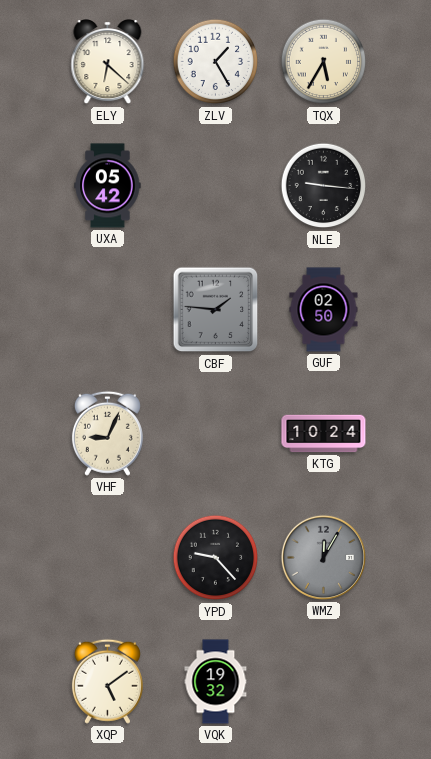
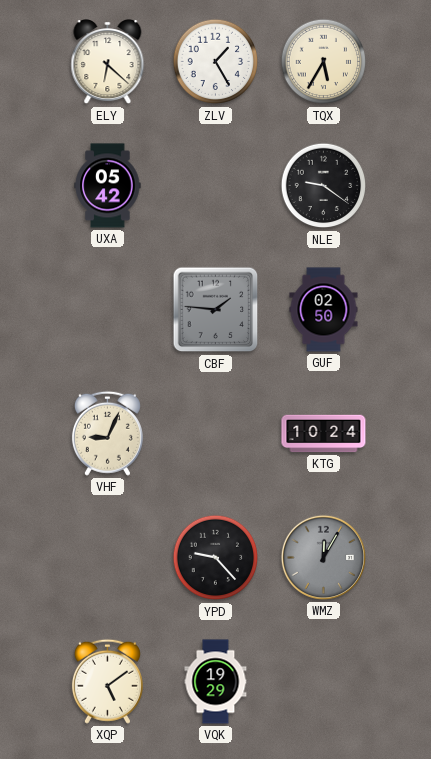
NLE: 9:16 -> 9:21
VQK: 19:32 -> 19:29
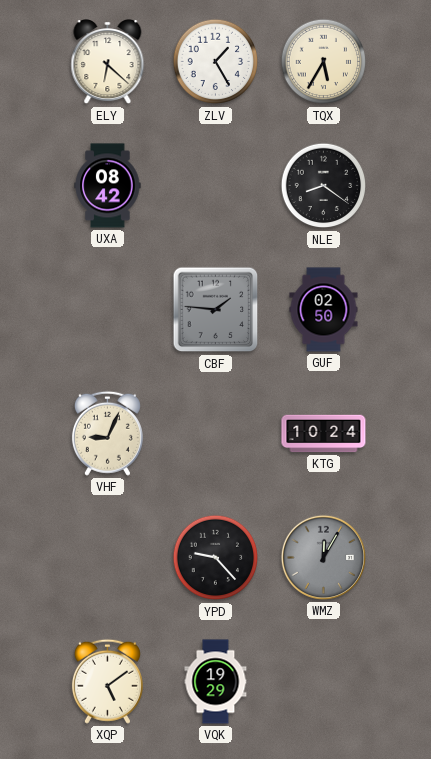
UXA: 05:42 -> 08:42
NLE: 9:21 -> 8:21
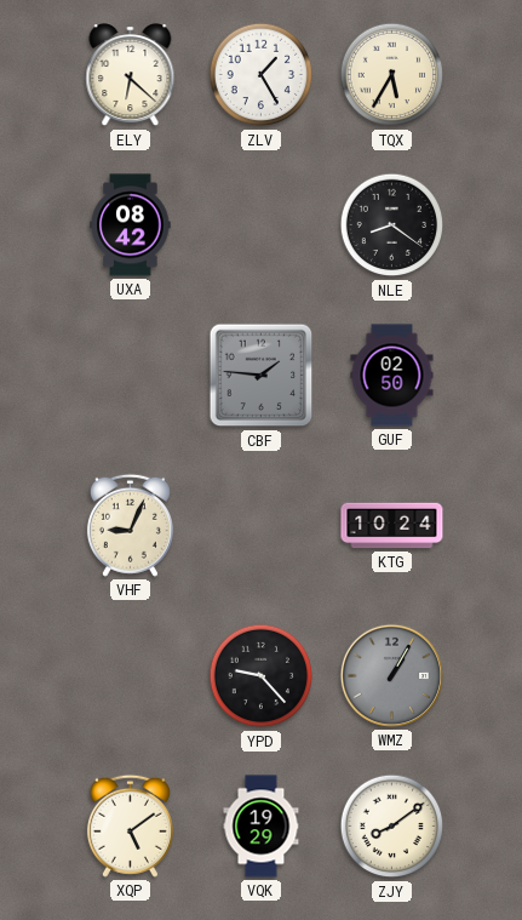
WMZ: 12:05 -> 1:05
ZJY: none -> 8:09
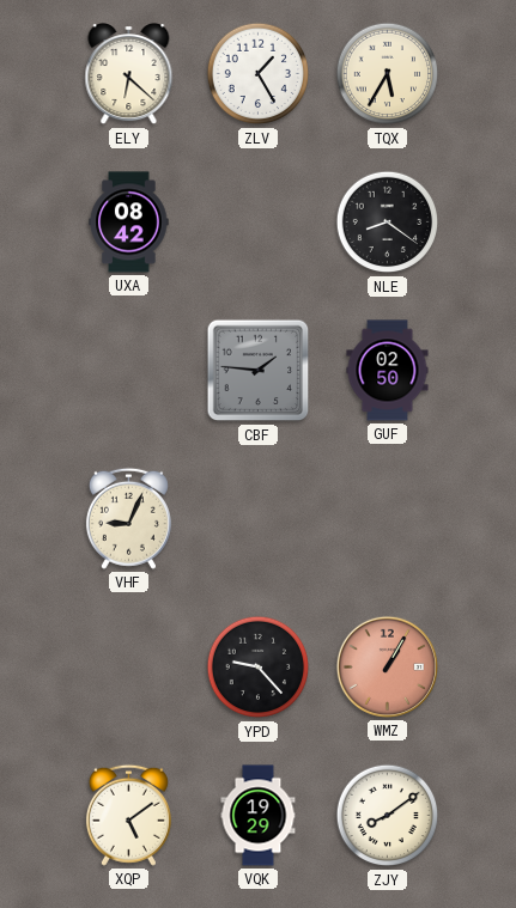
KTG: 10:24 -> none
WMZ dial: grey -> salmon
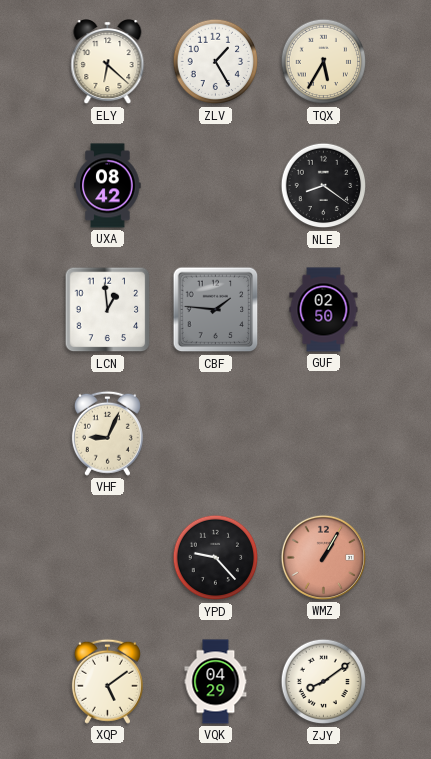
LCN: none -> 12:59
VQK: 19:29 -> 04:29
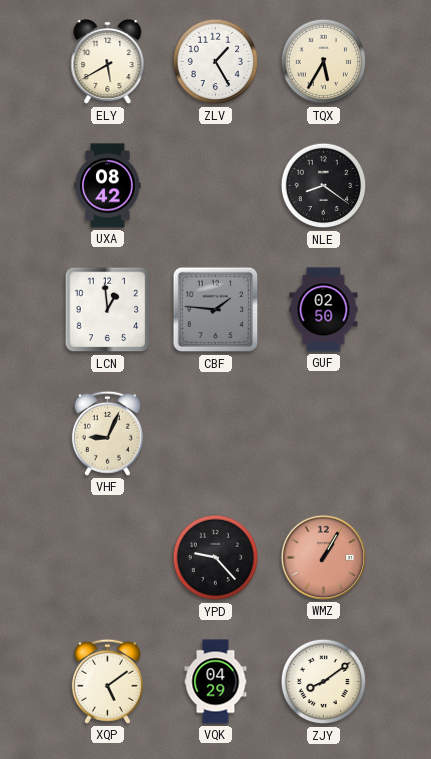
ELY: 6:22 -> 5:40
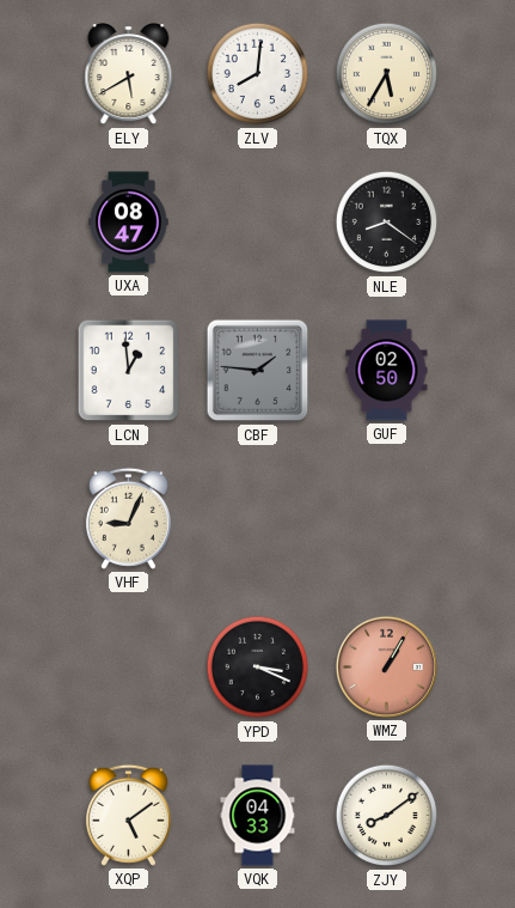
ZLV: 1:25 -> 8:01
UXA: 08:42 -> 08:47
YPD: 9:23 -> 3:19
VQK: 04:29 -> 04:33
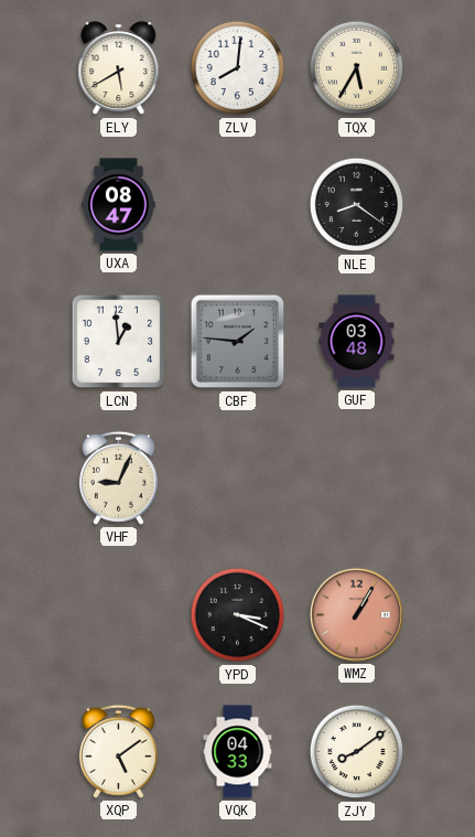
GUF: 02:50 -> 03:48
